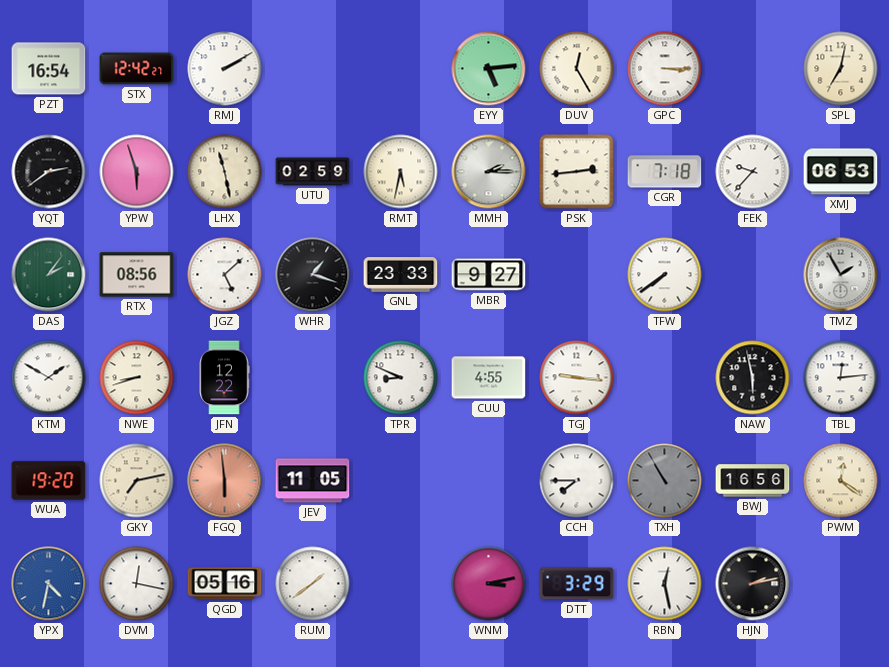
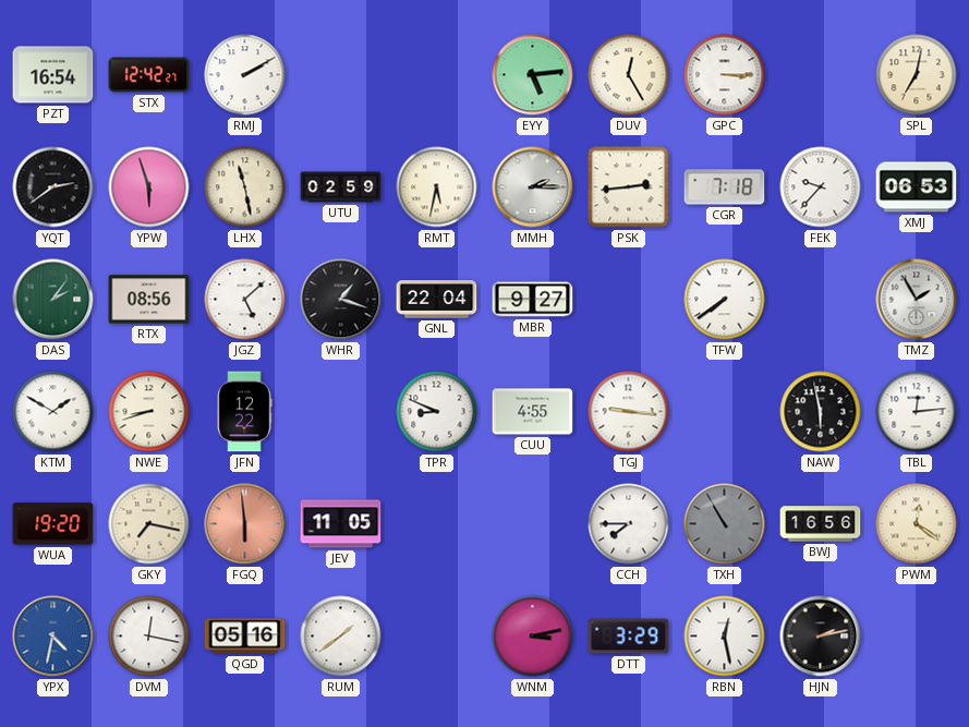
GNL: 23:33 -> 22:04
GKY: 7:13 -> 7:17
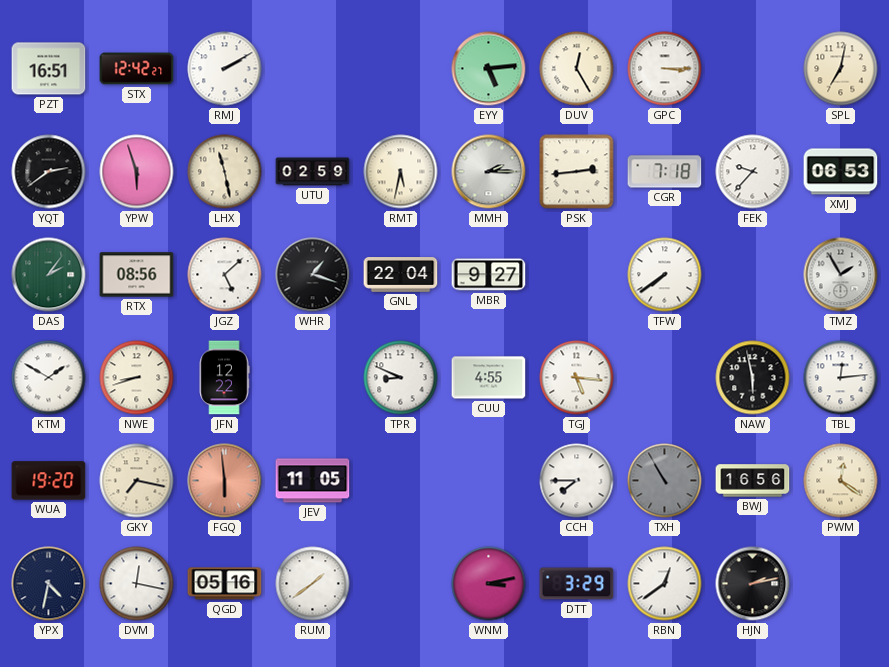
PZT: 16:54 -> 16:51
TGJ: 9:16 -> 5:16
YPX dial: blue -> navy
RBN: 12:28 -> 12:39
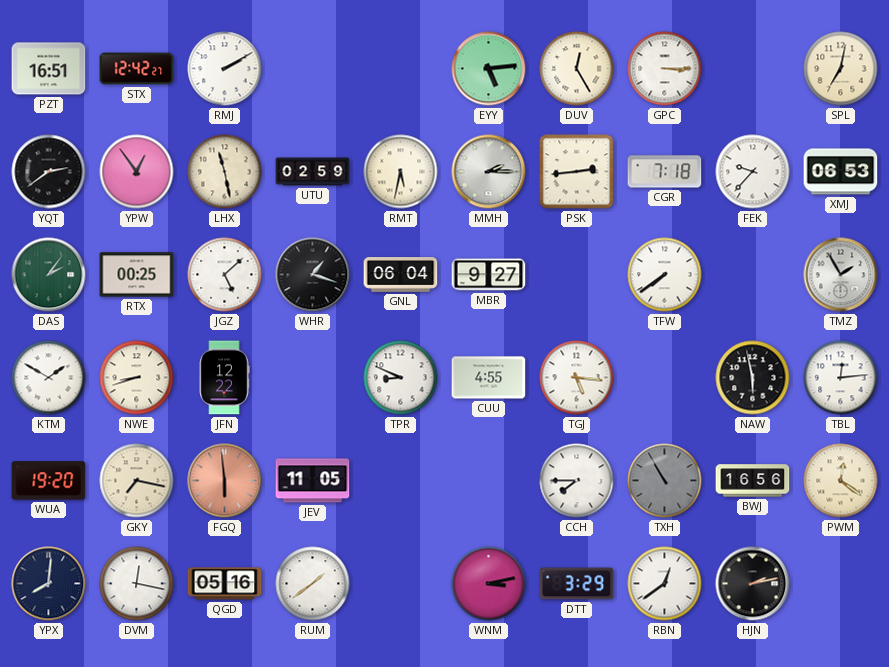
YPW: 5:57 -> 12:54
RTX: 08:56 -> 00:25
GNL: 22:04 -> 06:04
YPX: 4:32 -> 8:01
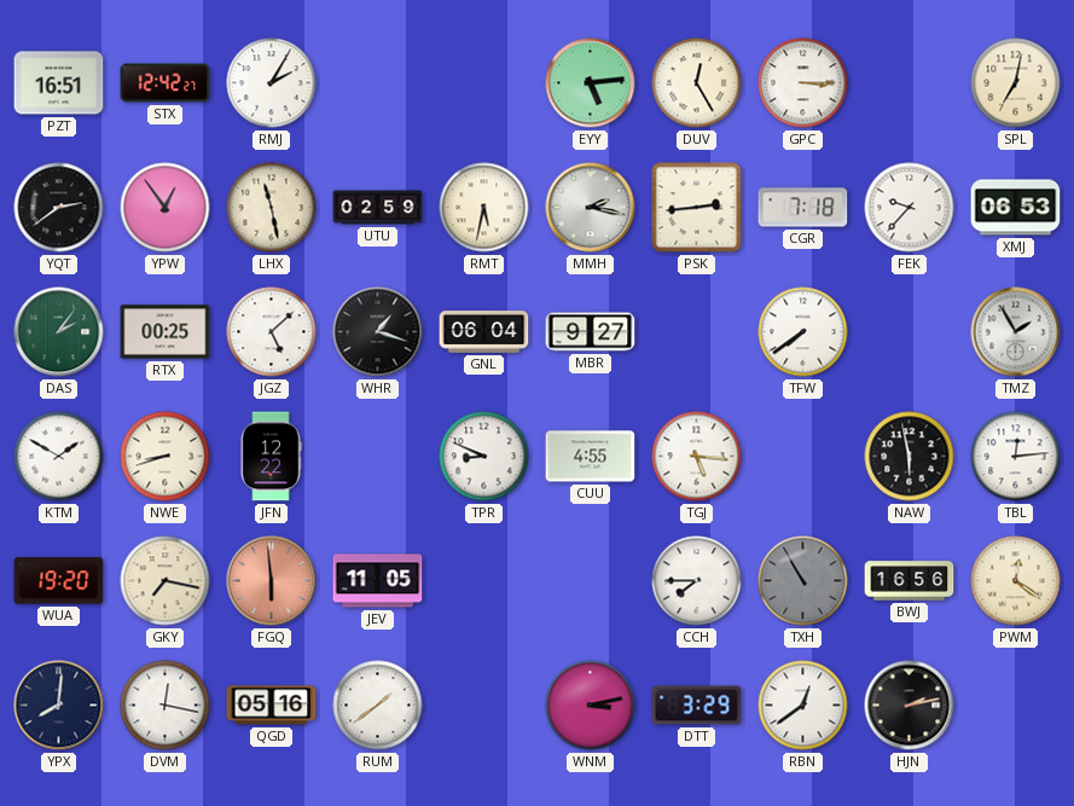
RMJ: 2:10 -> 2:05
MMH: 2:15 -> 2:17
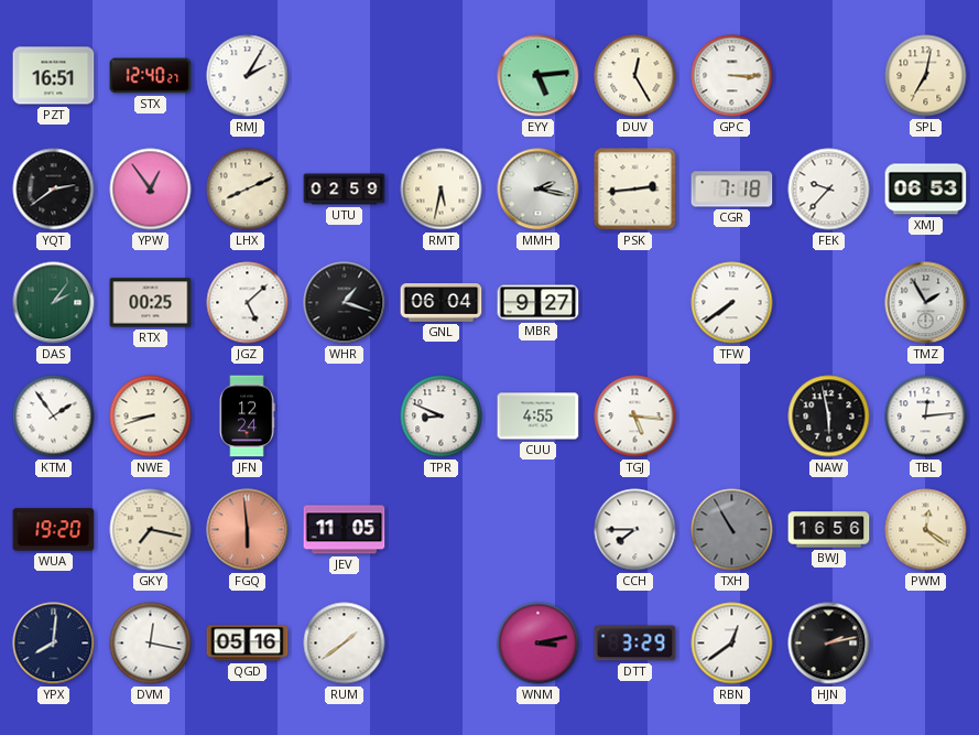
STX: 12:42 -> 12:40
LHX: 11:28 -> 8:11
KTM: 1:50 -> 1:54
JFN: 12:22 -> 12:24
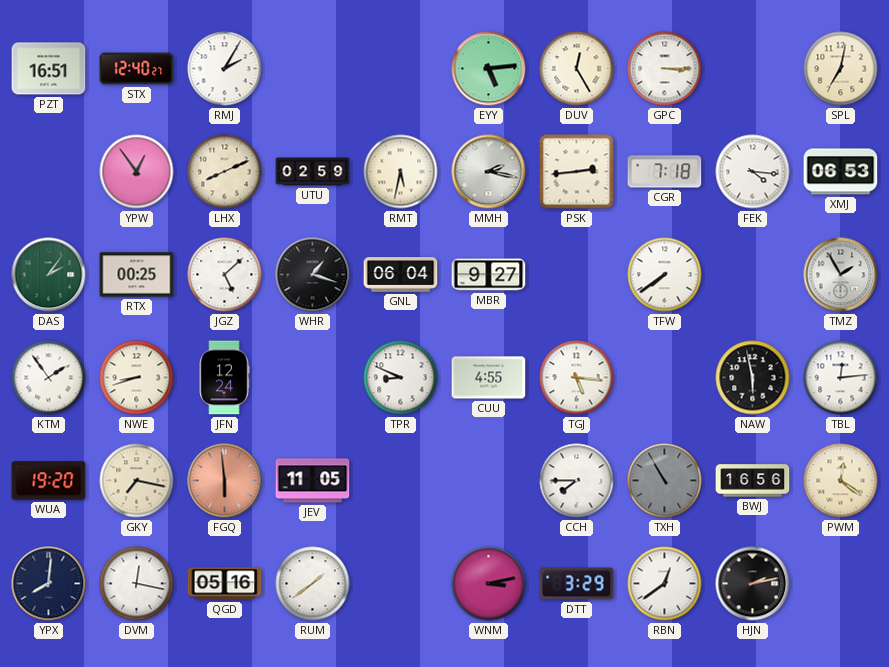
YQT: 2:39 -> none
FEK: 9:37 -> 4:16
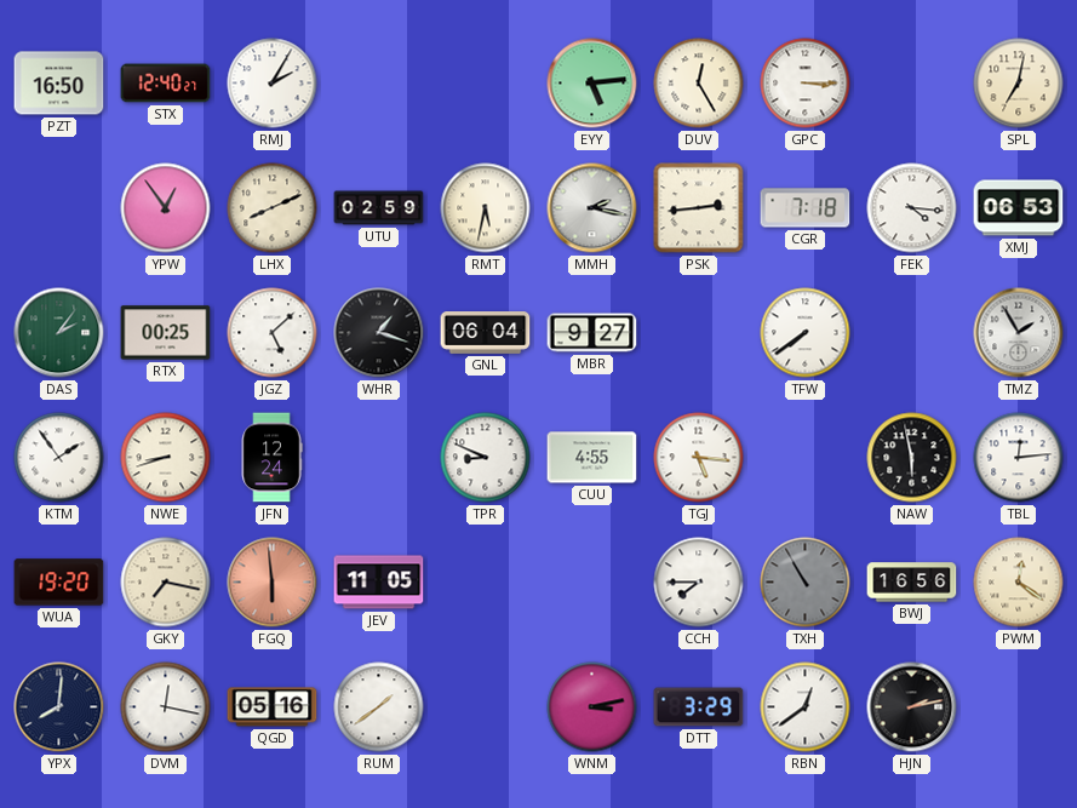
PZT: 16:51 -> 16:50
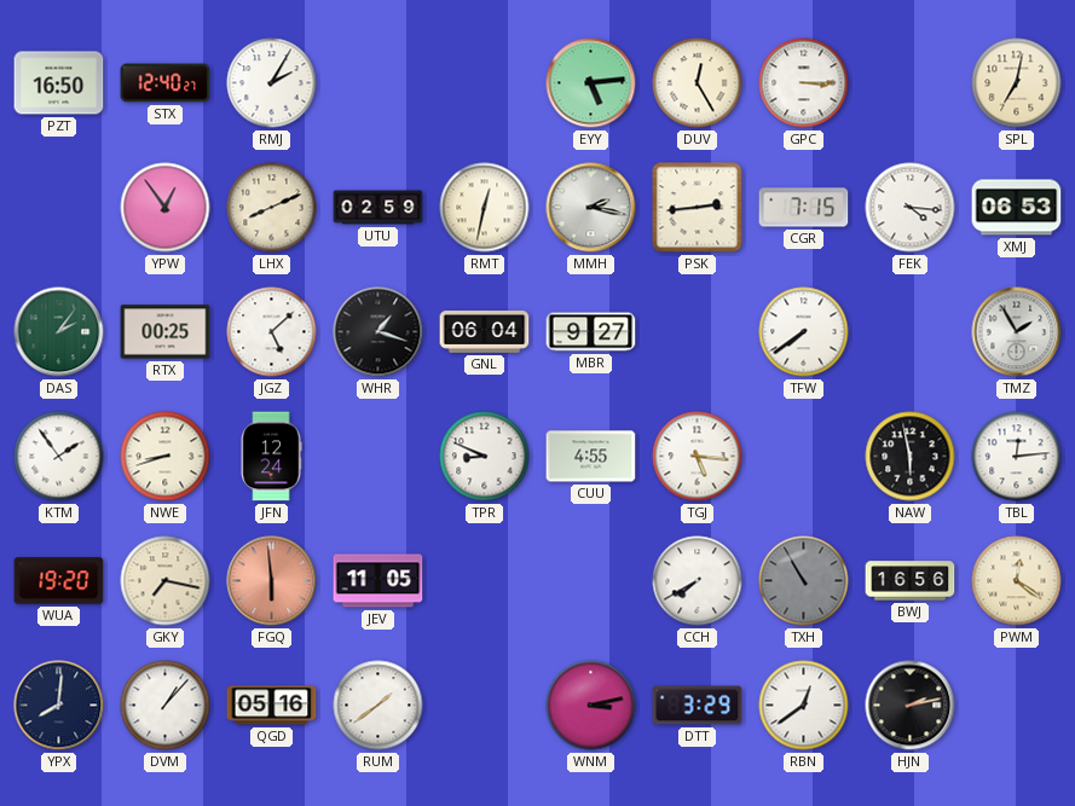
RMT: 5:32 -> 12:32
CGR: 7:18 -> 7:15
CCH: 7:45 -> 7:40
DVM: 12:17 -> 1:07
